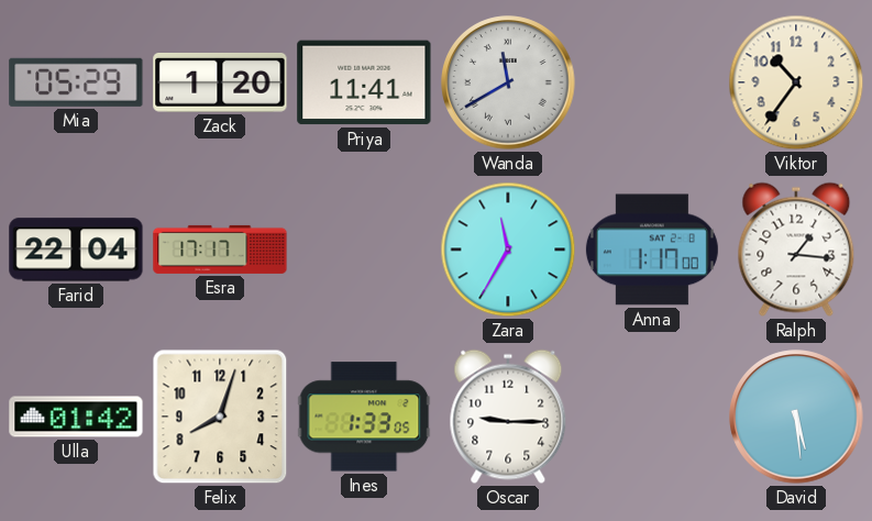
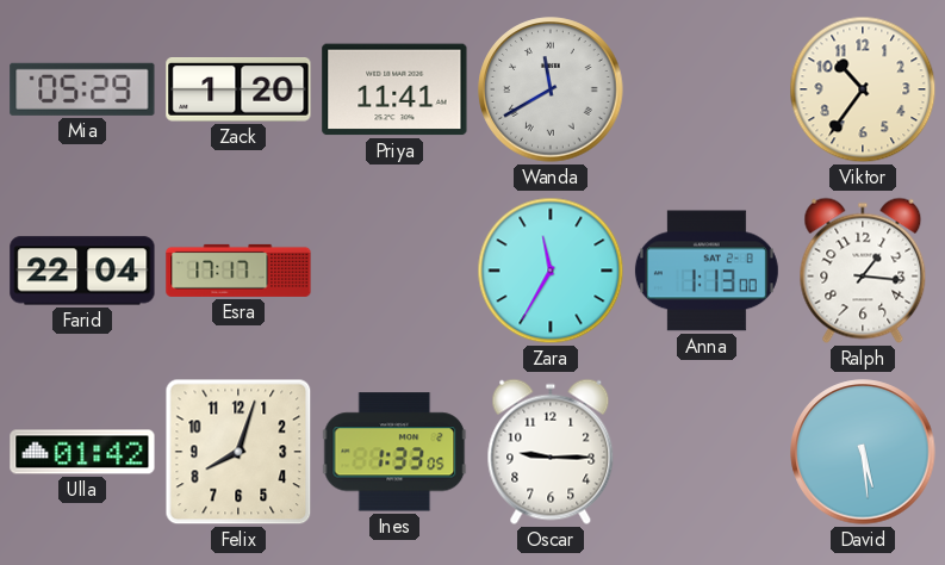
Anna: 1:17 -> 1:13
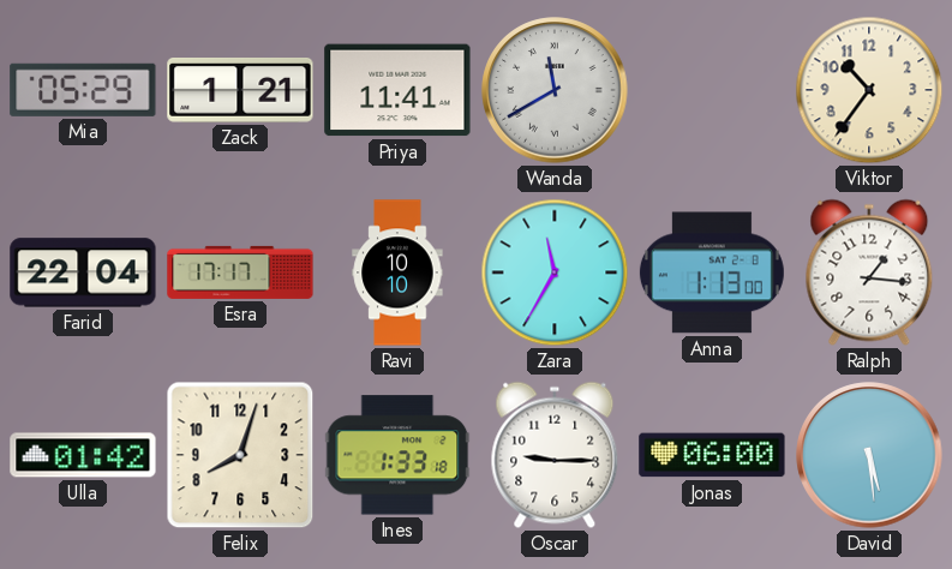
Zack: 1:20 -> 1:21
Ravi: none -> 10:10
Ines: 1:33:05 -> 1:33:18
Jonas: none -> 06:00
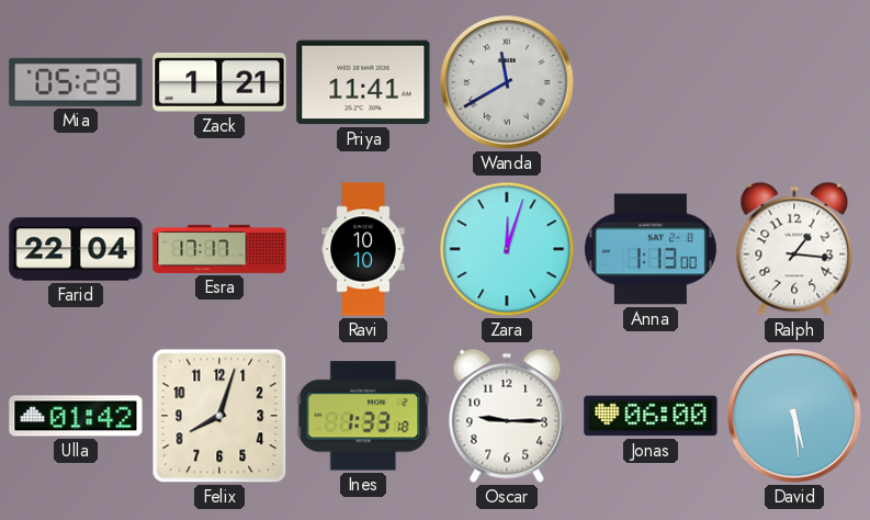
Viktor: 10:36 -> none
Zara: 11:35 -> 12:03
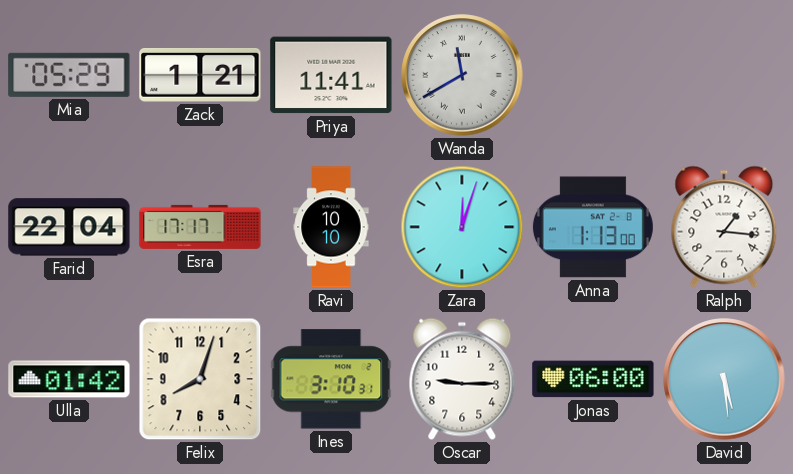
Ines: 1:33 -> 3:10
